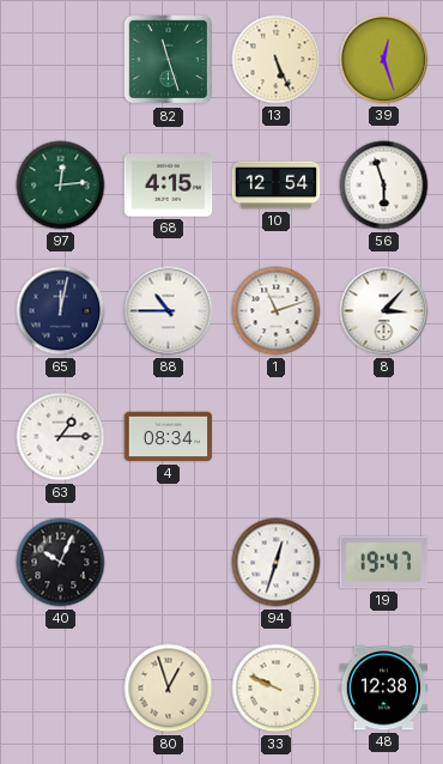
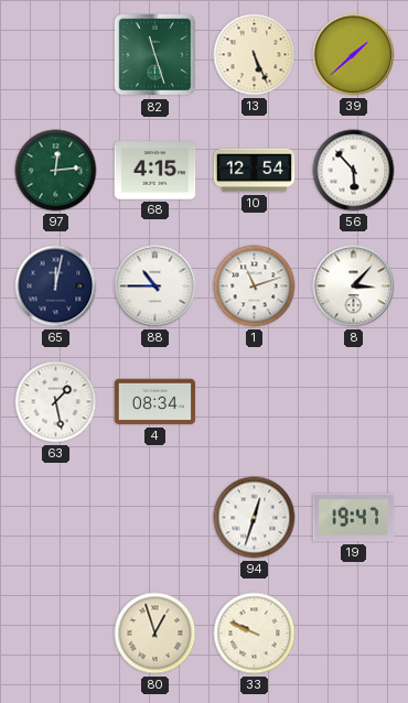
39: 12:27 -> 1:38
56: 5:57 -> 5:53
63: 1:15 -> 1:28
40: 10:04 -> none
48: 12:38 -> none
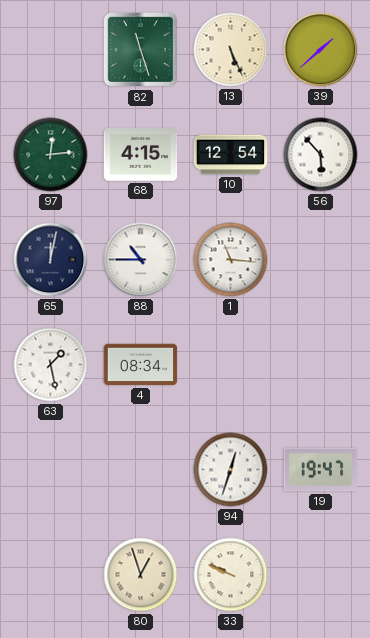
1: 11:12 -> 11:16
8: 3:07 -> none
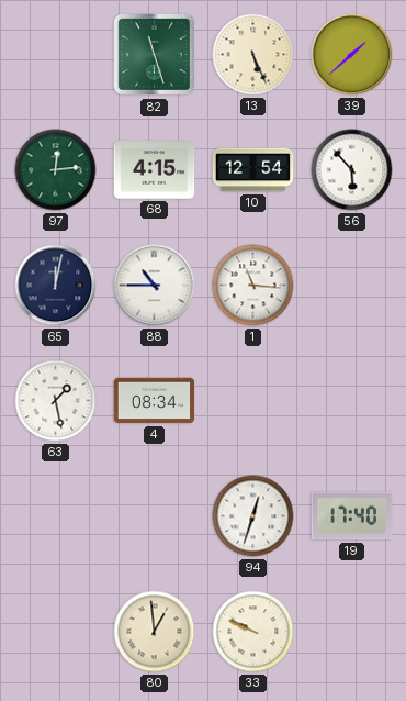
19: 19:47 -> 17:40
80: 12:57 -> 12:59
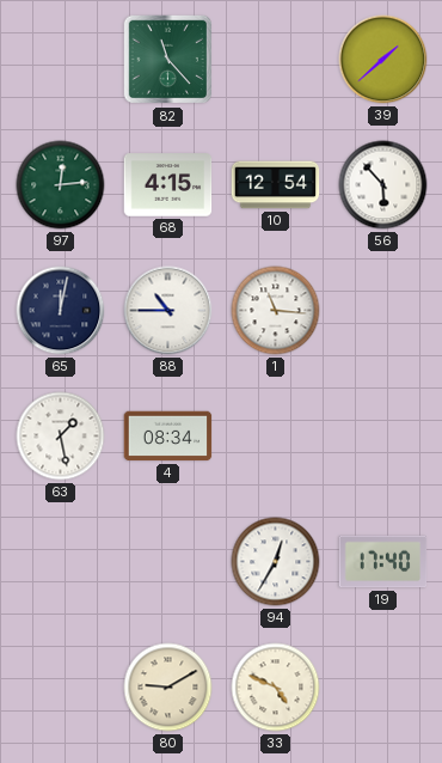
82: 11:27 -> 11:23
13: 5:26 -> none
94: 12:33 -> 12:35
80: 12:59 -> 9:10
33: 9:49 -> 4:49
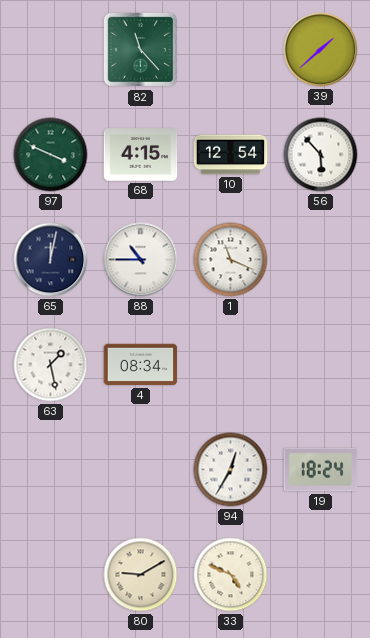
97: 12:14 -> 3:49
1: 11:16 -> 11:19
19: 17:40 -> 18:24
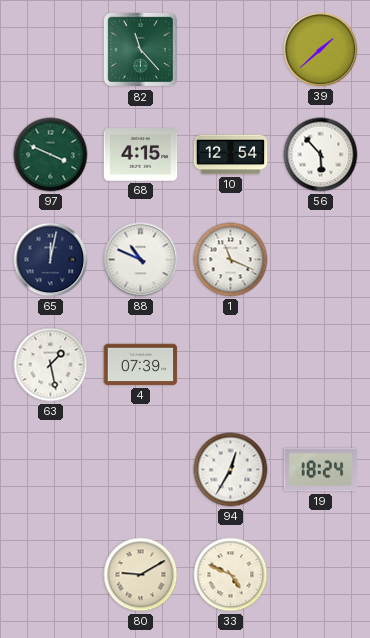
88: 10:45 -> 10:49
4: 08:34 -> 07:39
